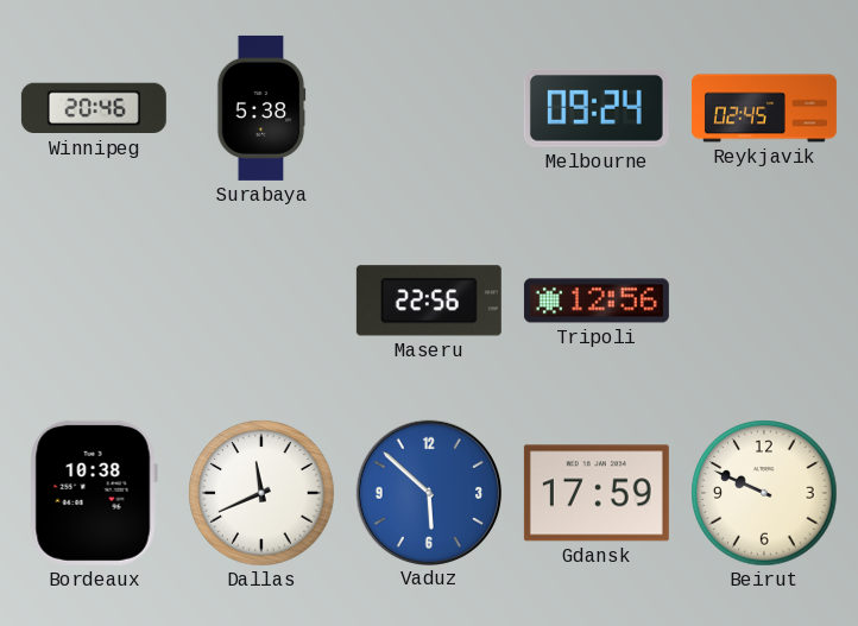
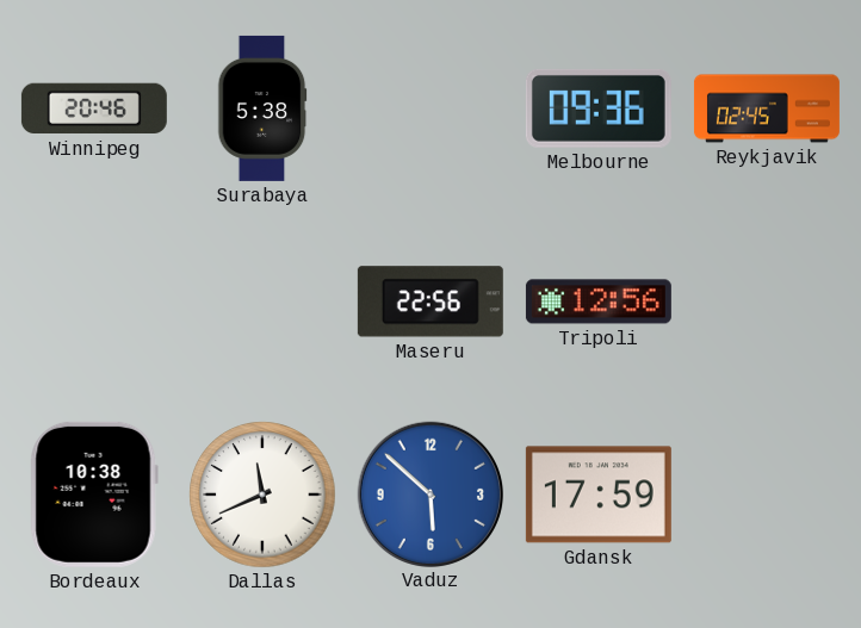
Melbourne: 09:24 -> 09:36
Beirut: 9:49 -> none
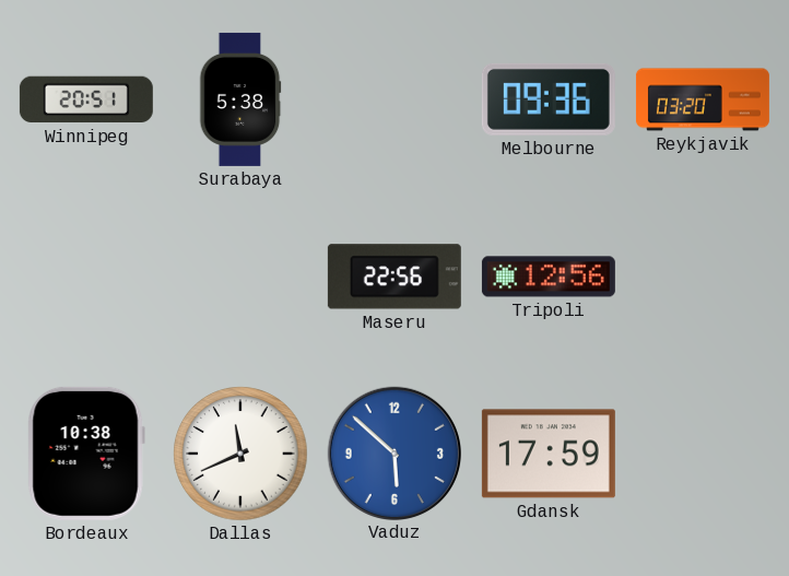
Winnipeg: 20:46 -> 20:51
Reykjavik: 02:45 -> 03:20
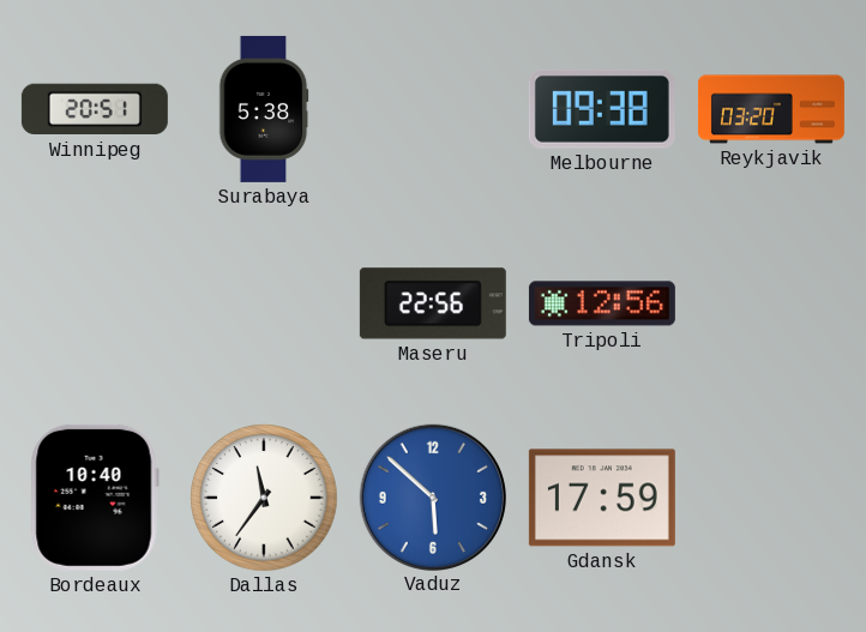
Melbourne: 09:36 -> 09:38
Bordeaux: 10:38 -> 10:40
Dallas: 11:41 -> 11:36
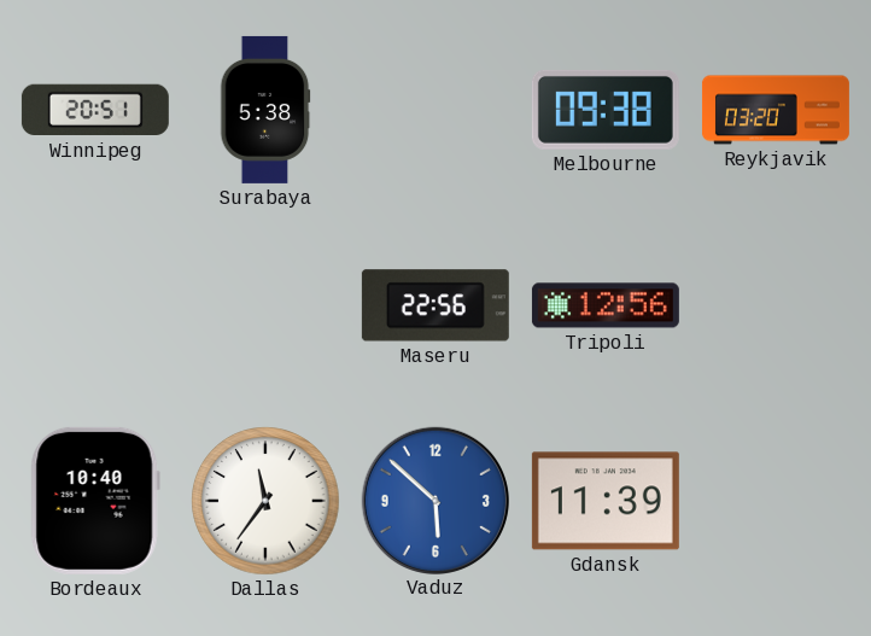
Gdansk: 17:59 -> 11:39
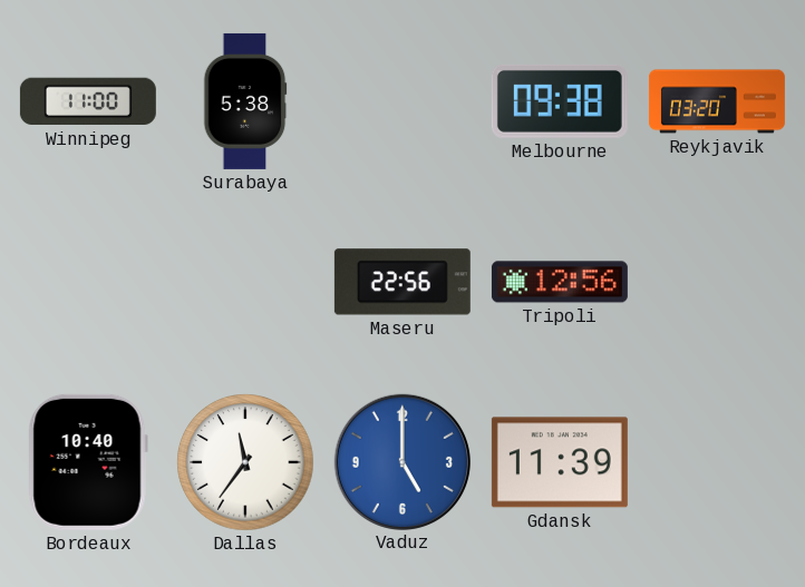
Winnipeg: 20:51 -> 11:00
Vaduz: 5:52 -> 5:00
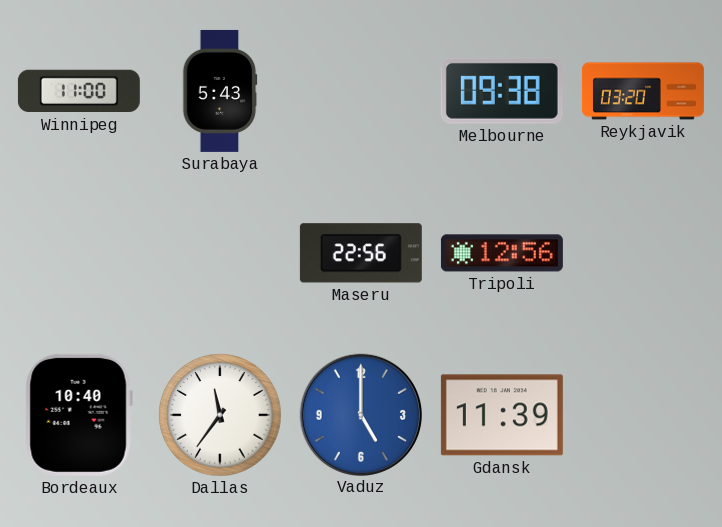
Surabaya: 5:38 -> 5:43
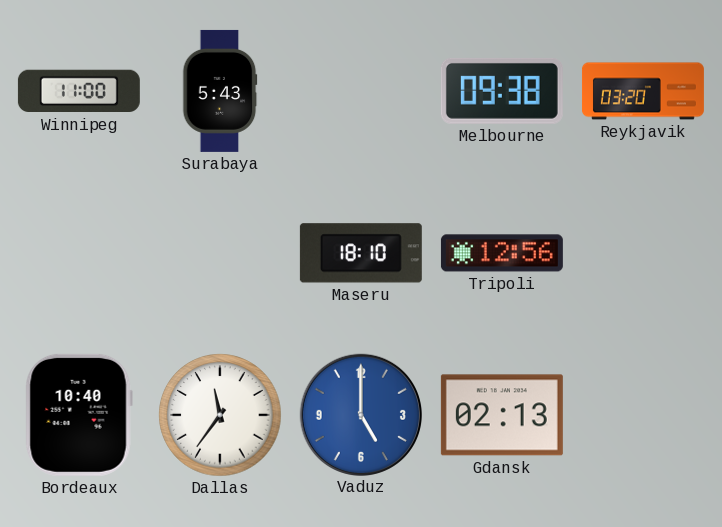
Maseru: 22:56 -> 18:10
Gdansk: 11:39 -> 02:13
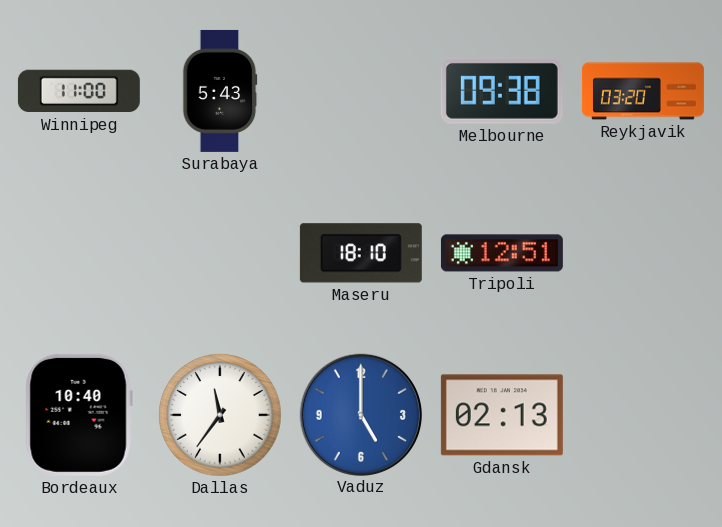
Tripoli: 12:56 -> 12:51
